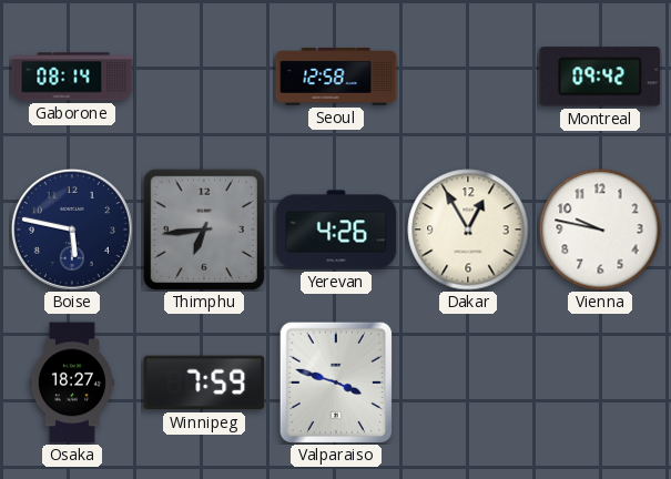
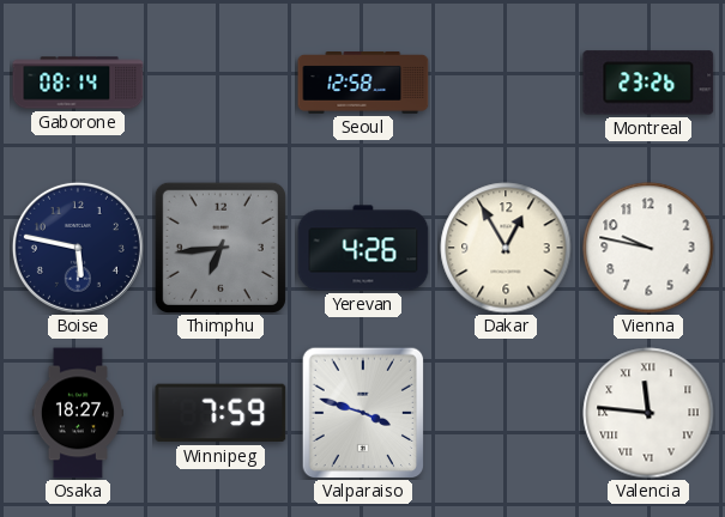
Montreal: 09:42 -> 23:26
Valencia: none -> 11:46
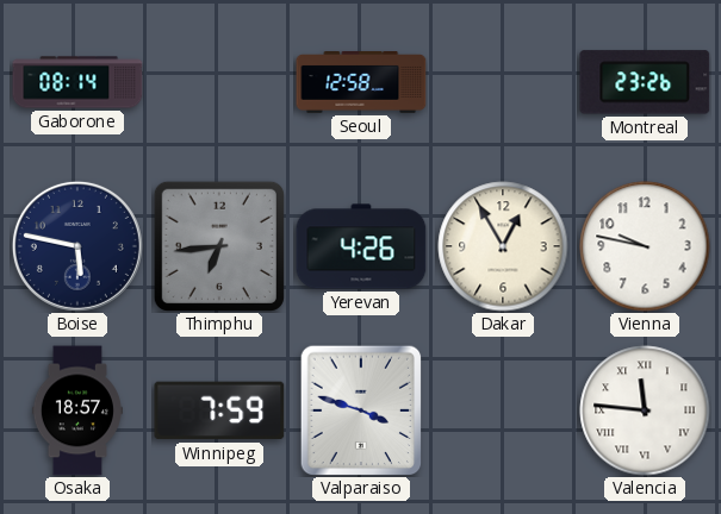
Osaka: 18:27 -> 18:57
